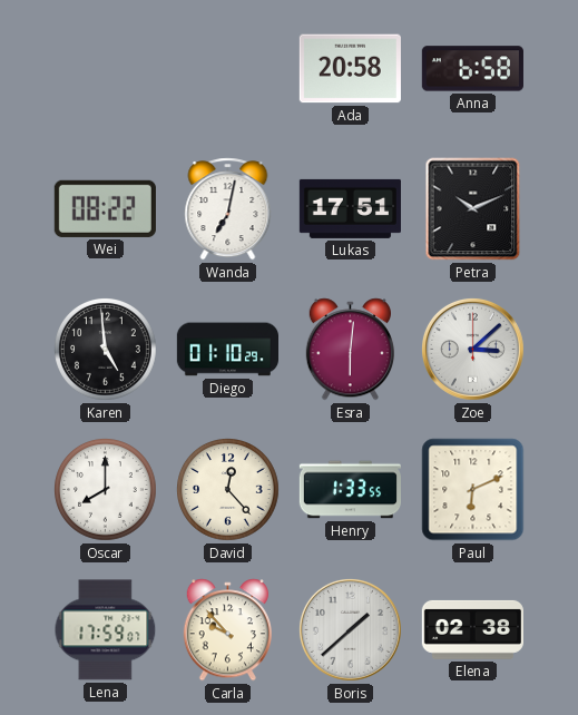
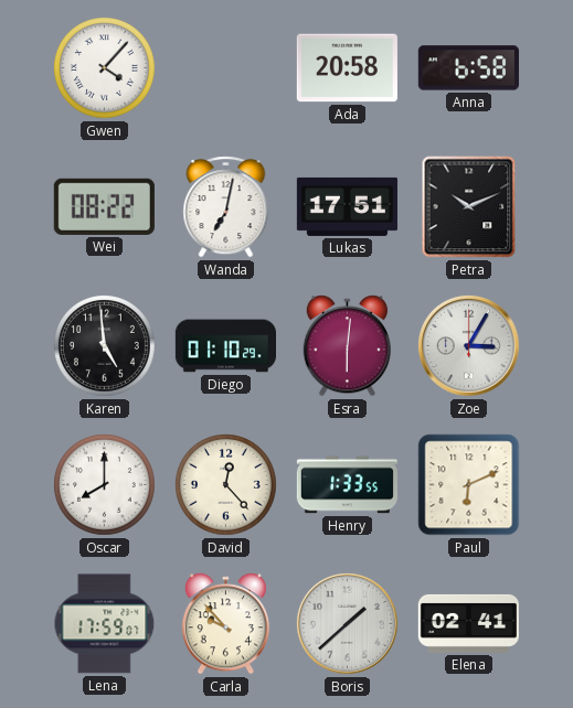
Gwen: none -> 4:07
Zoe: 3:08 -> 3:05
Elena: 02:38 -> 02:41
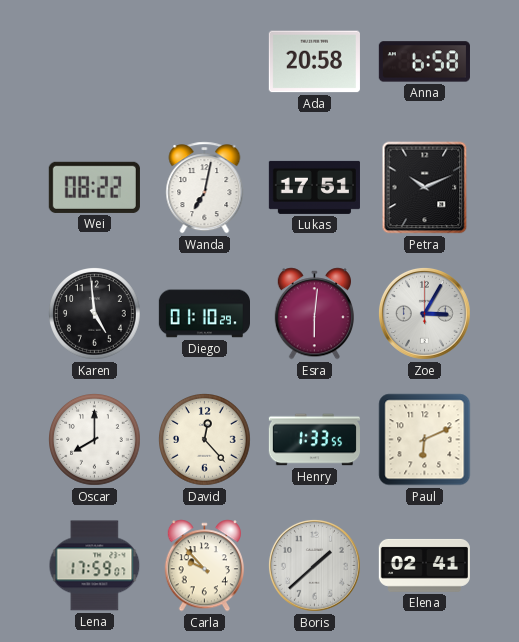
Gwen: 4:07 -> none
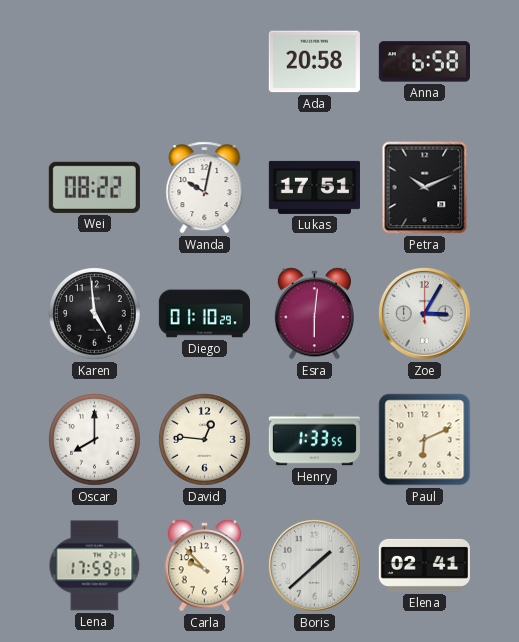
Wanda: 7:02 -> 10:02
David: 12:23 -> 12:46
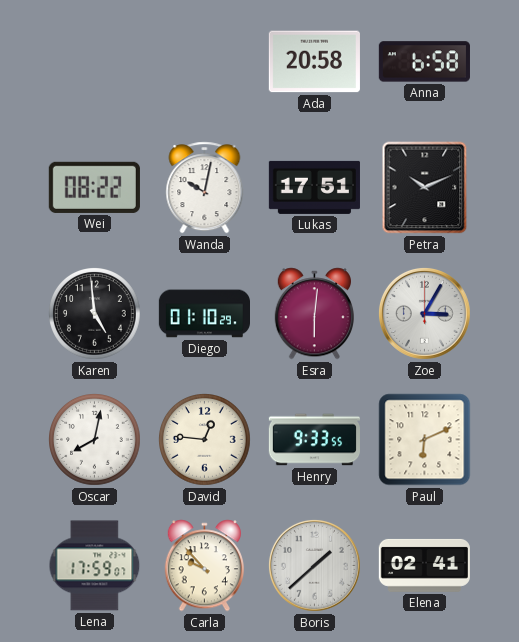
Oscar: 8:00 -> 8:02
Henry: 1:33 -> 9:33
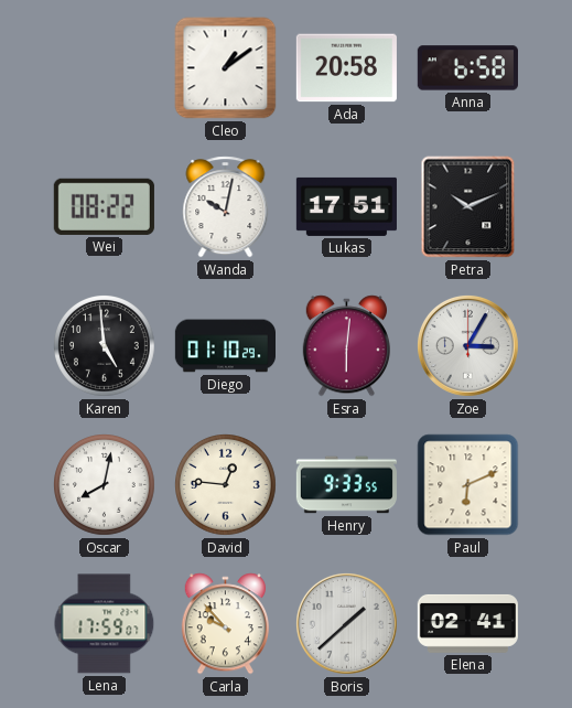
Cleo: none -> 1:09
